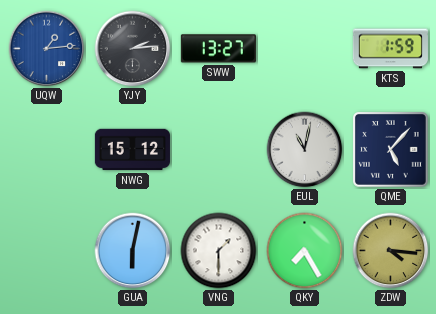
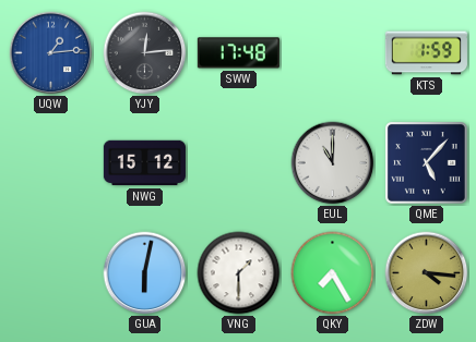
YJY: 2:14 -> 12:14
SWW: 13:27 -> 17:48
EUL: 11:02 -> 11:00
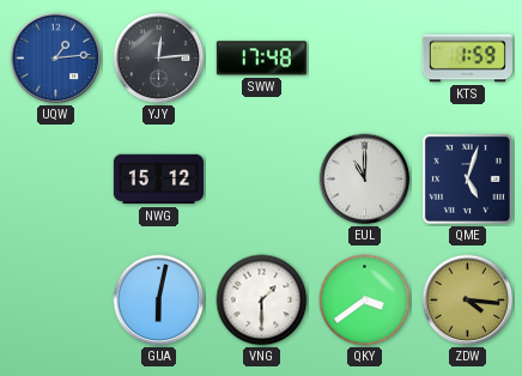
QME: 5:07 -> 5:03
QKY: 7:25 -> 3:39
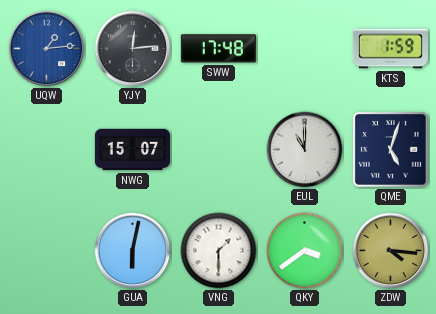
NWG: 15:12 -> 15:07
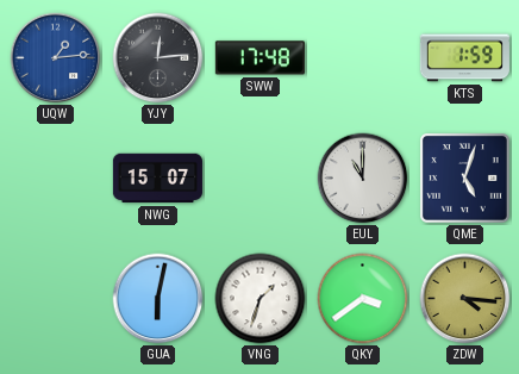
VNG: 1:30 -> 1:33
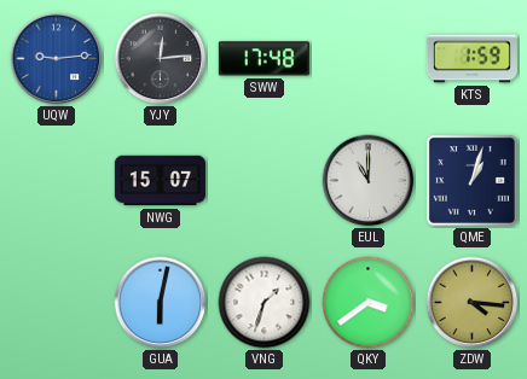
UQW: 1:14 -> 9:14
QME: 5:03 -> 1:03
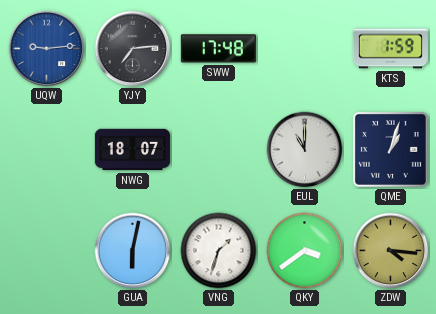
YJY: 12:14 -> 7:14
NWG: 15:07 -> 18:07
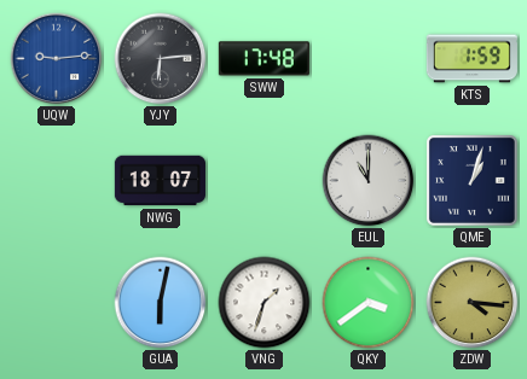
YJY: 7:14 -> 6:14
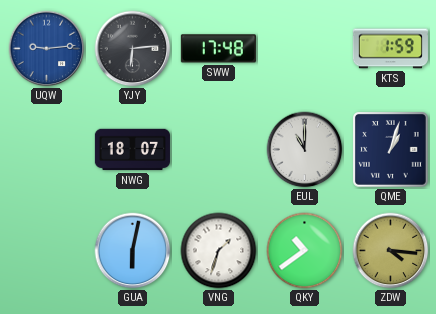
QKY: 3:39 -> 10:39
